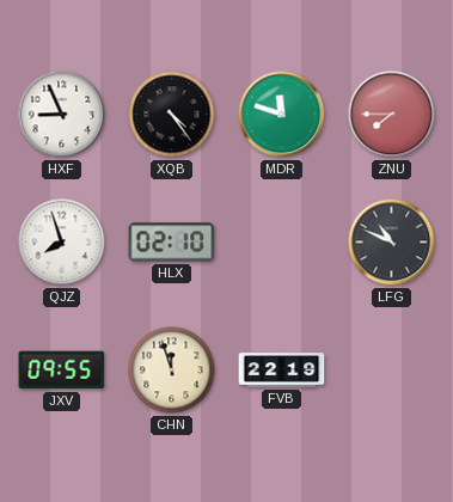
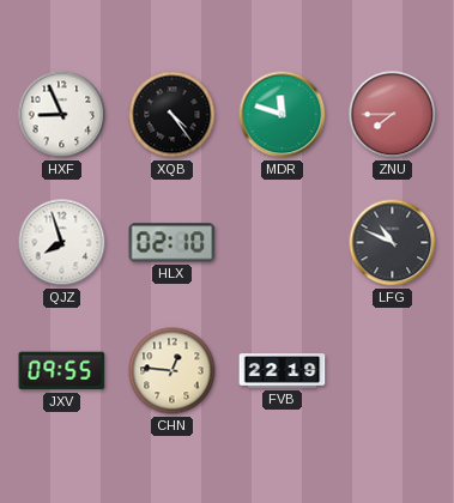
CHN: 11:57 -> 12:46
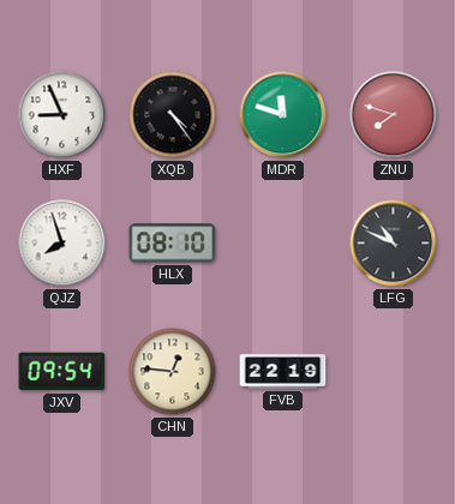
ZNU: 7:45 -> 7:48
HLX: 02:10 -> 08:10
JXV: 09:55 -> 09:54
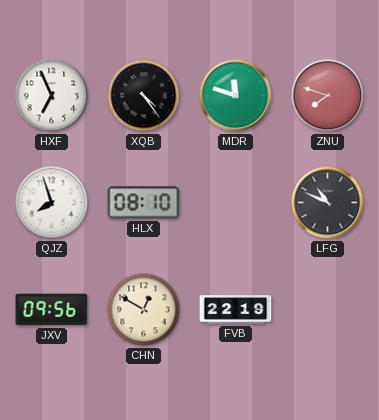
HXF: 8:56 -> 6:56
JXV: 09:54 -> 09:56
CHN: 12:46 -> 12:50
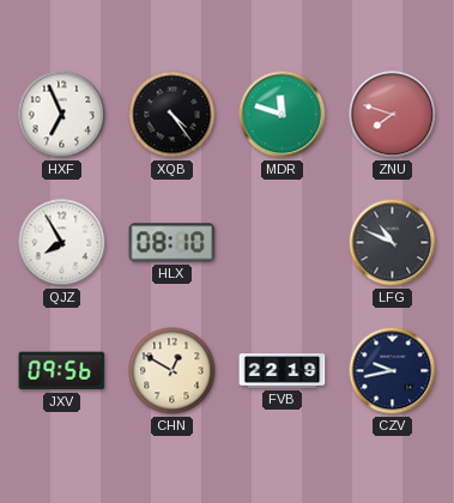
QJZ: 7:57 -> 7:55
CZV: none -> 9:43
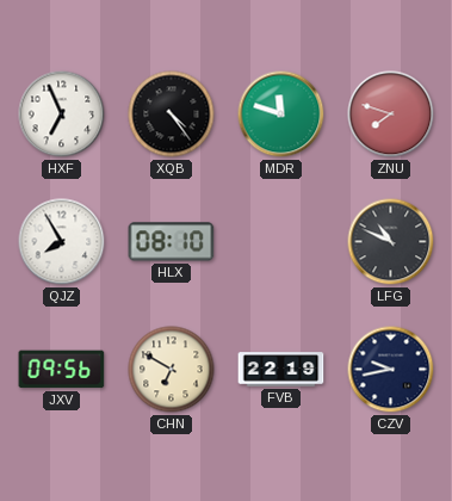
CHN: 12:50 -> 6:50
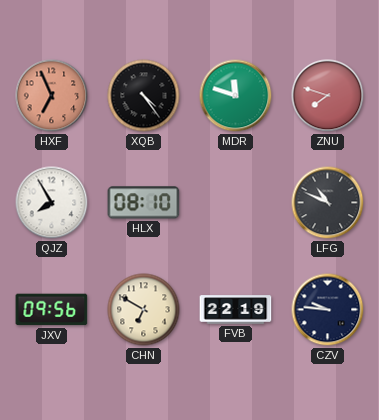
HXF dial: white -> salmon
CZV: 9:43 -> 9:46
